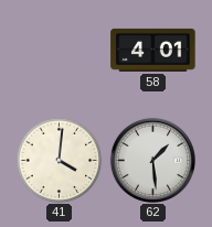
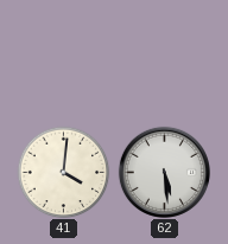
58: 4:01 -> none
62: 1:29 -> 5:29
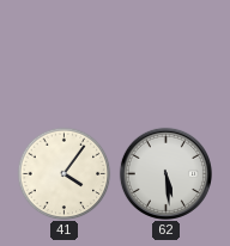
41: 4:01 -> 4:06
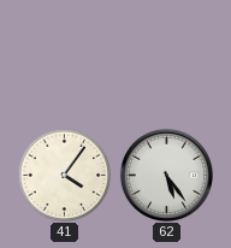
62: 5:29 -> 5:24
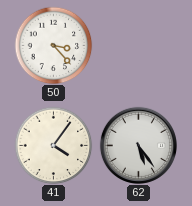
50: none -> 3:23
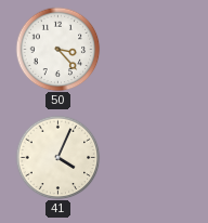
41: 4:06 -> 4:04
62: 5:24 -> none
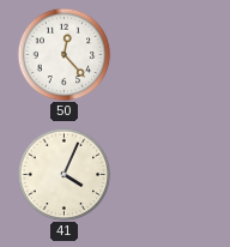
50: 3:23 -> 12:23
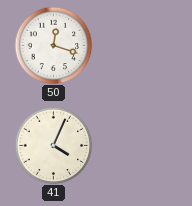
50: 12:23 -> 12:18
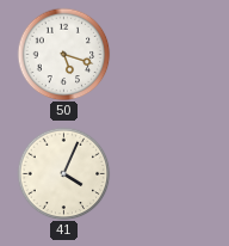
50: 12:18 -> 5:18
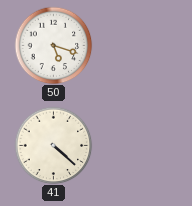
41: 4:04 -> 4:22
